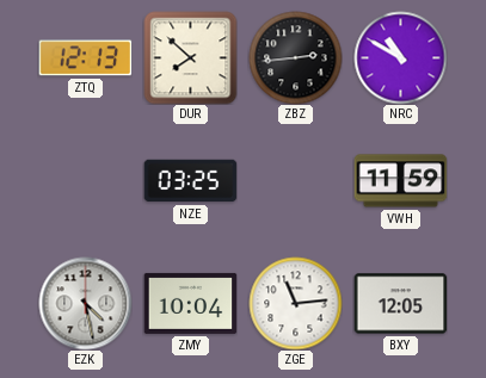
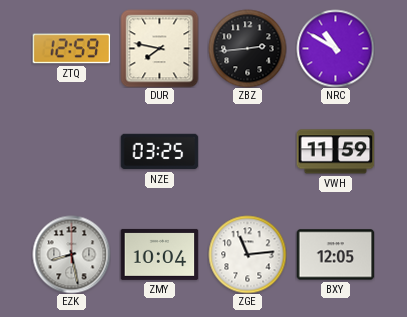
ZTQ: 12:13 -> 12:59
DUR: 7:52 -> 7:47
EZK: 4:28 -> 8:28
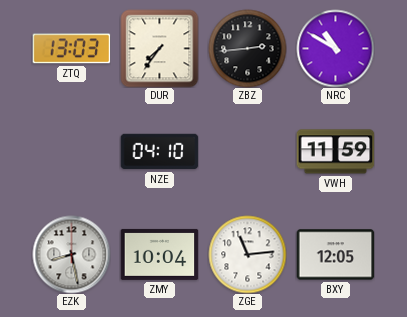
ZTQ: 12:59 -> 13:03
DUR: 7:47 -> 7:36
NZE: 03:25 -> 04:10
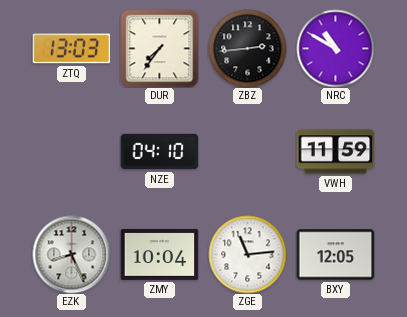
EZK: 8:28 -> 8:26
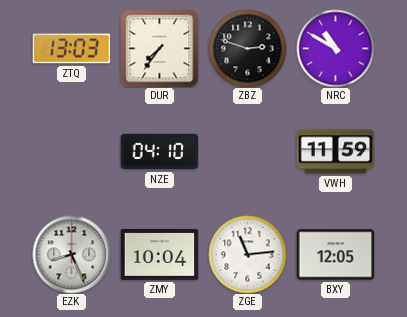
ZBZ: 2:44 -> 2:48
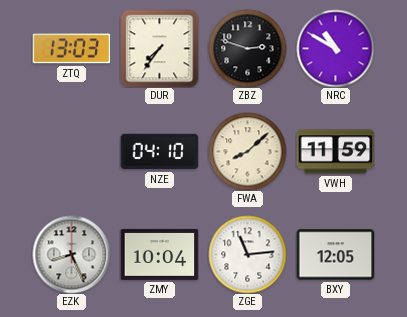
FWA: none -> 8:08
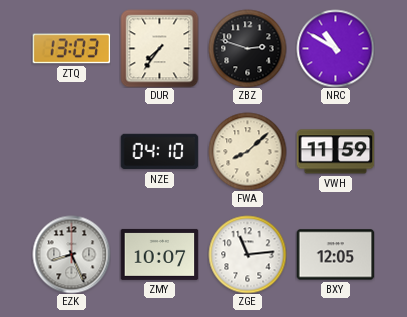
ZMY: 10:04 -> 10:07
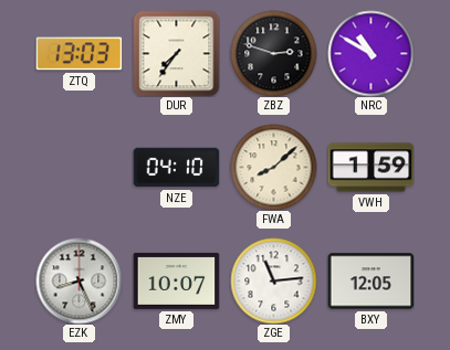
VWH: 11:59 -> 1:59
